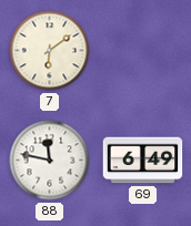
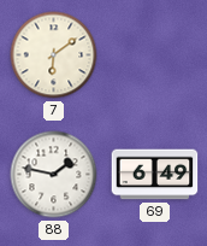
88: 11:47 -> 1:47
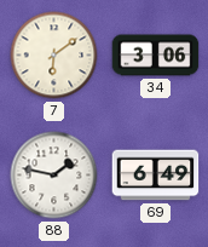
34: none -> 3:06
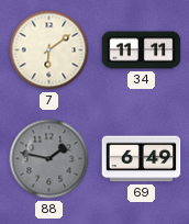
34: 3:06 -> 11:11
88 dial: white -> grey
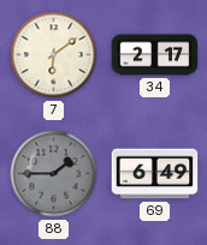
34: 11:11 -> 2:17
88: 1:47 -> 1:45
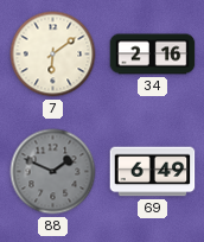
34: 2:17 -> 2:16
88: 1:45 -> 1:49
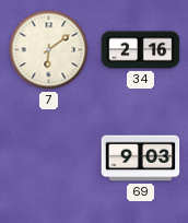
88: 1:49 -> none
69: 6:49 -> 9:03
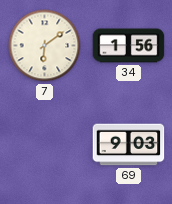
34: 2:16 -> 1:56
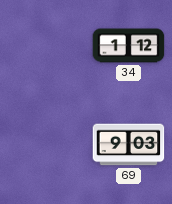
7: 6:09 -> none
34: 1:56 -> 1:12
